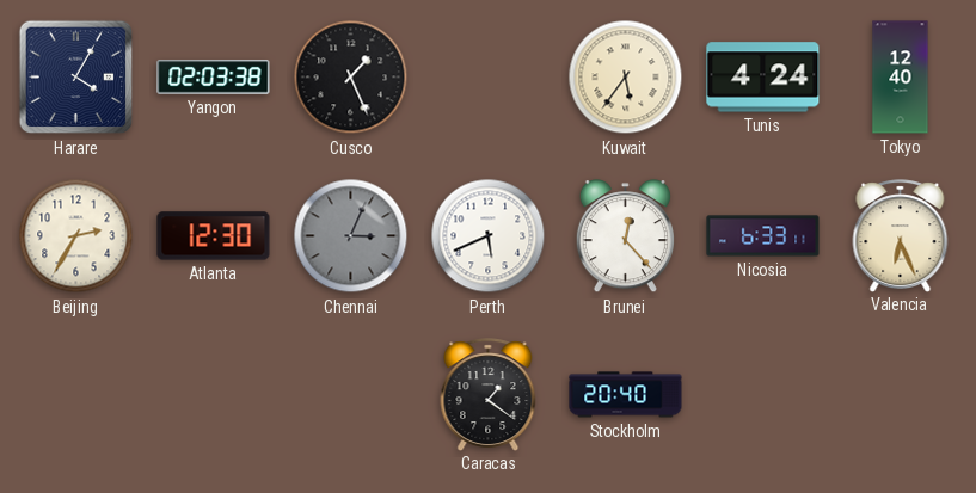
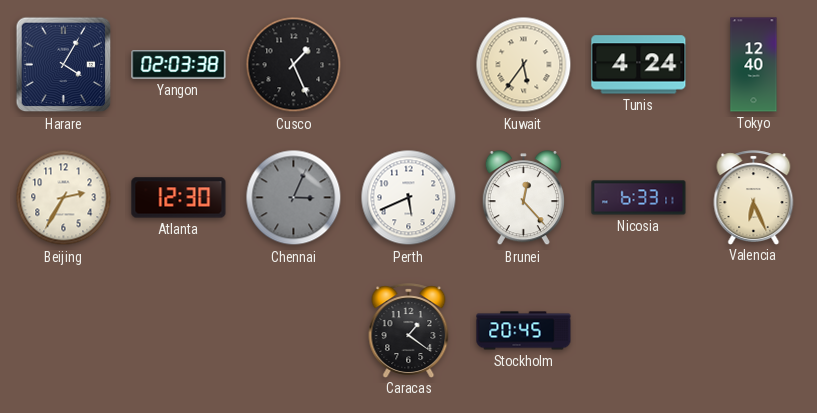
Stockholm: 20:40 -> 20:45
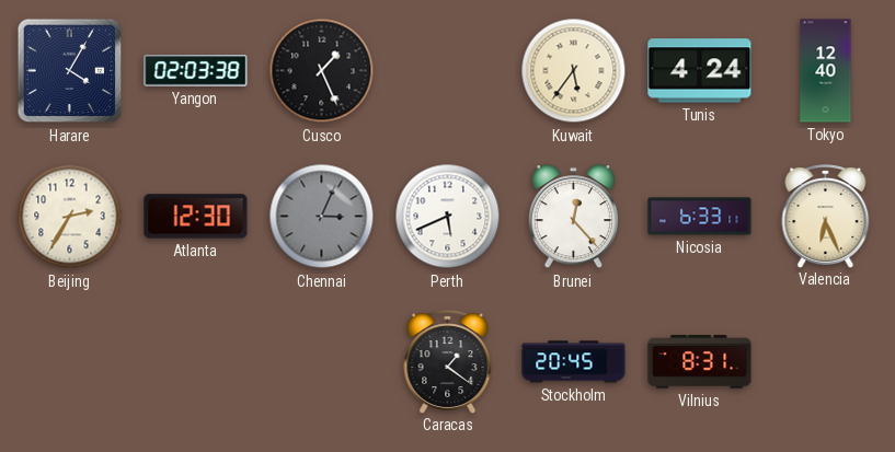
Vilnius: none -> 8:31
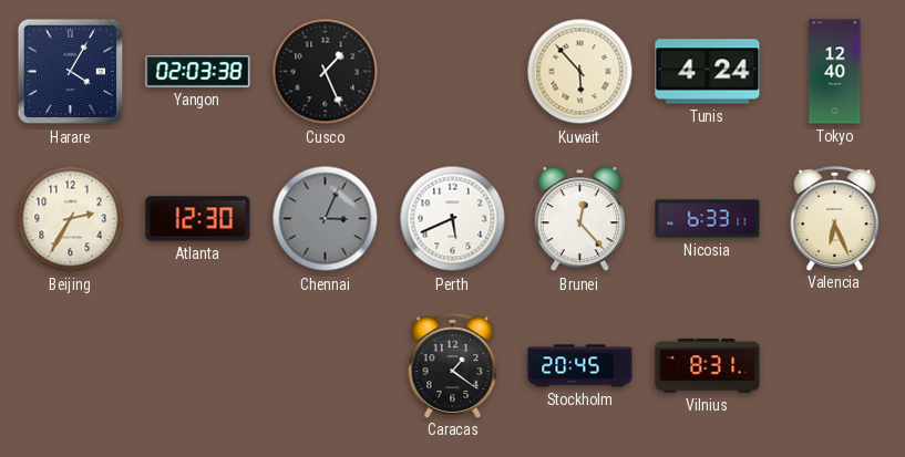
Kuwait: 5:36 -> 5:53
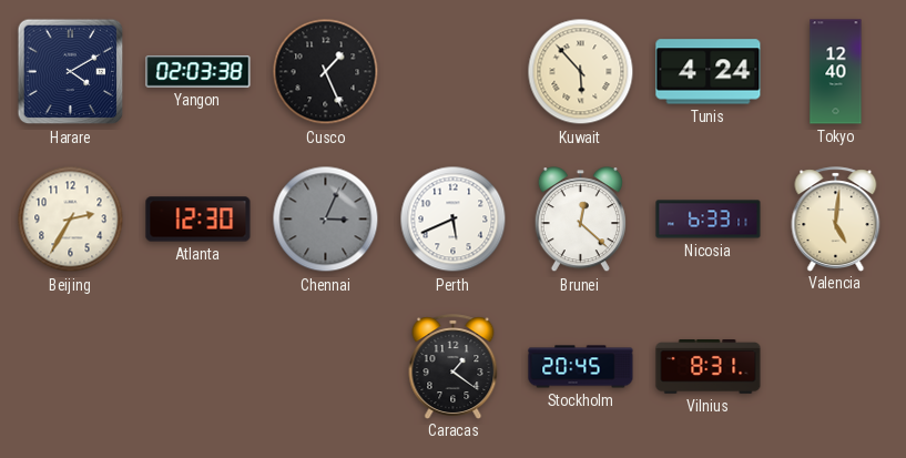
Harare: 4:05 -> 4:10
Brunei: 12:23 -> 12:22
Valencia: 6:26 -> 5:01
